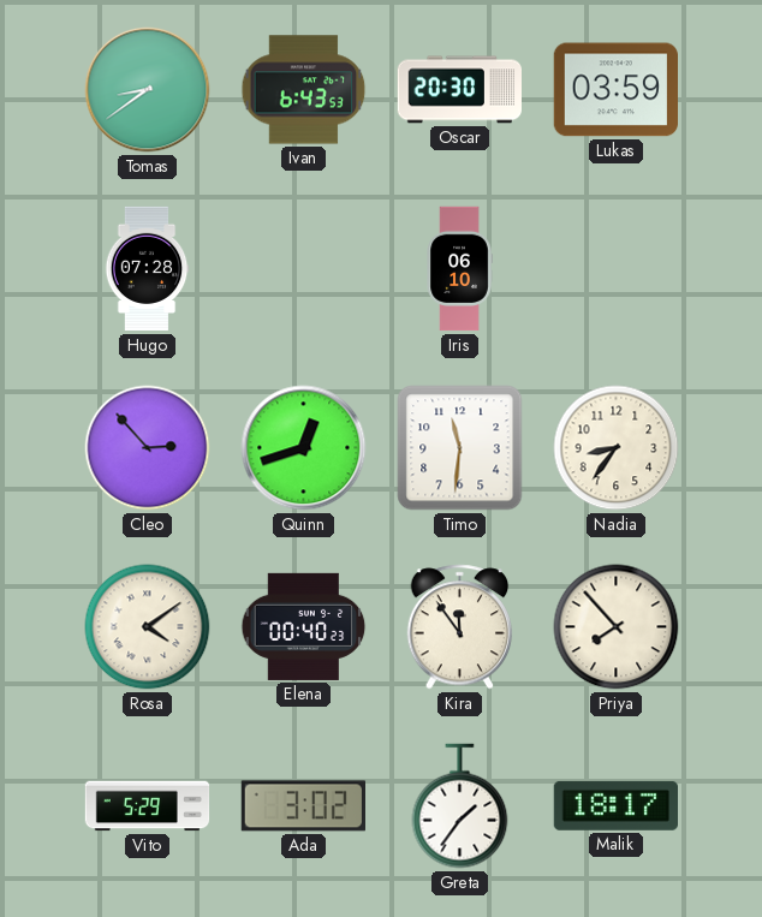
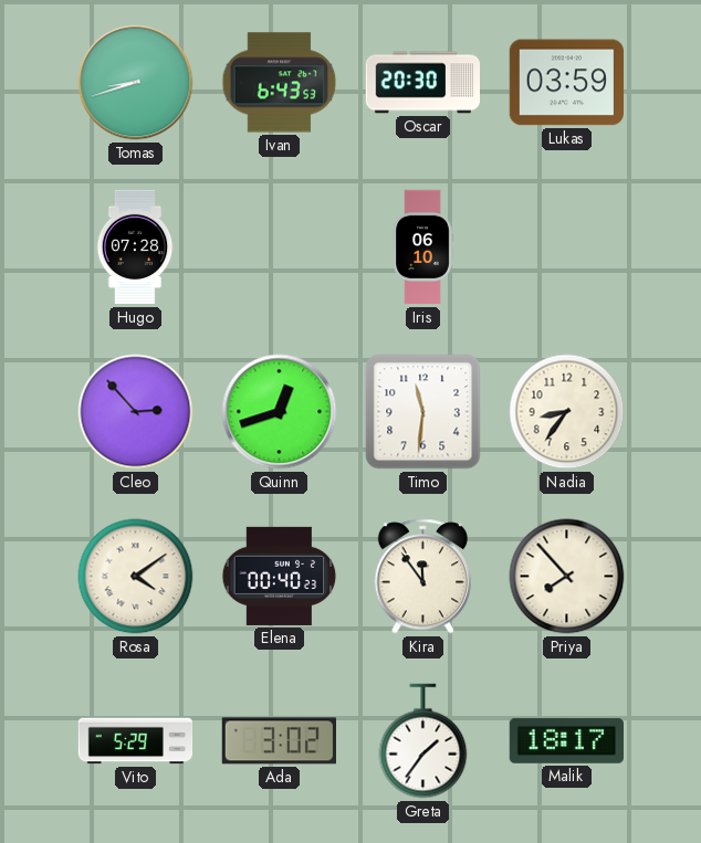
Tomas: 8:39 -> 8:42
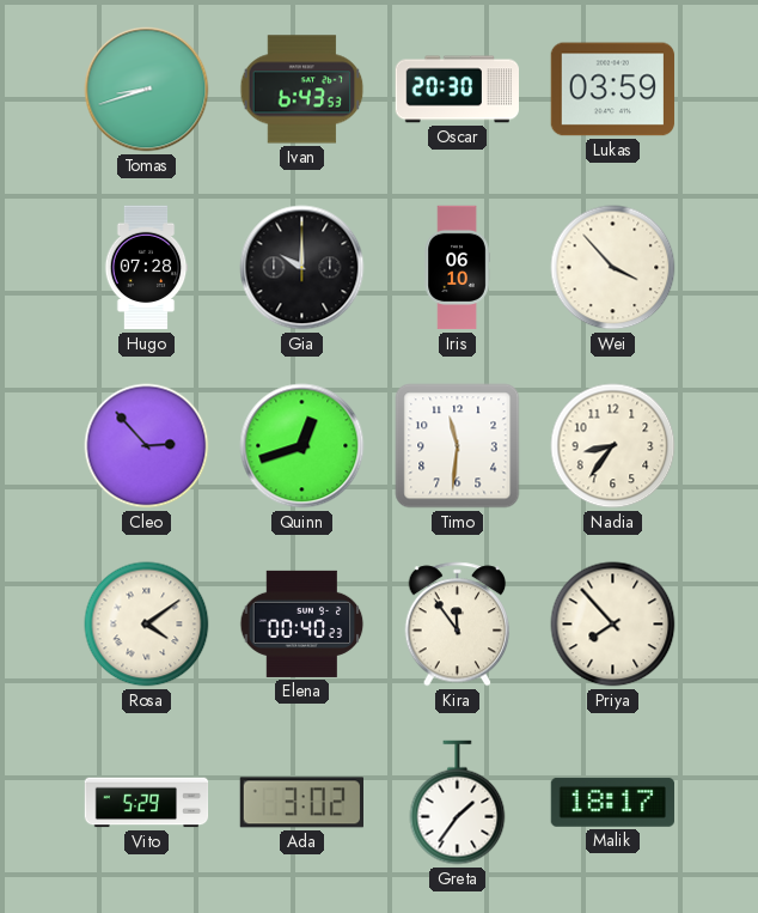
Gia: none -> 10:00
Wei: none -> 3:53
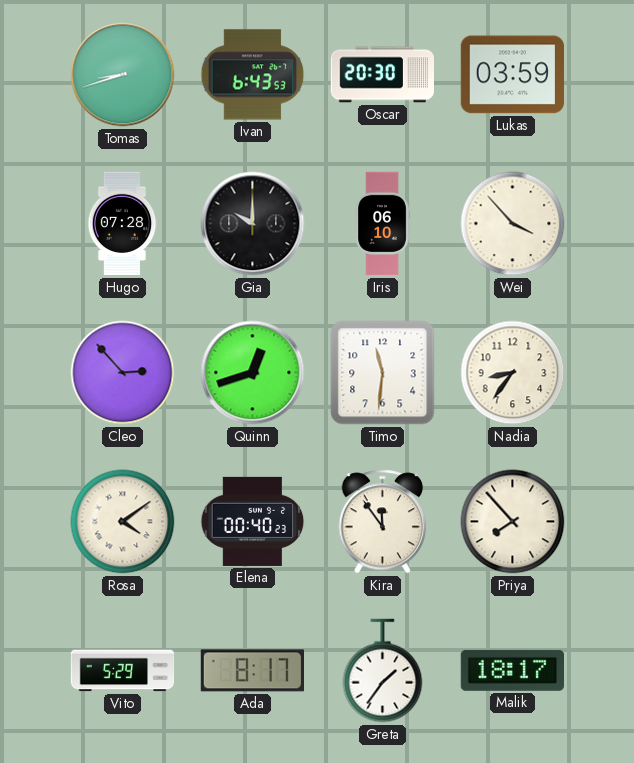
Ada: 3:02 -> 8:17
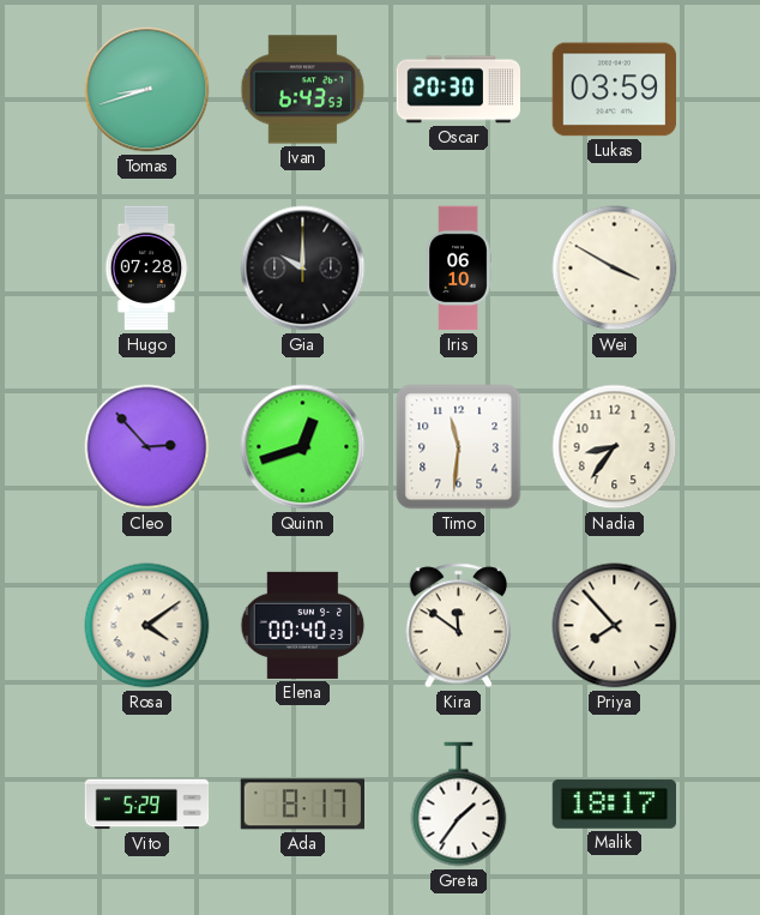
Wei: 3:53 -> 3:50
Kira: 11:54 -> 11:51
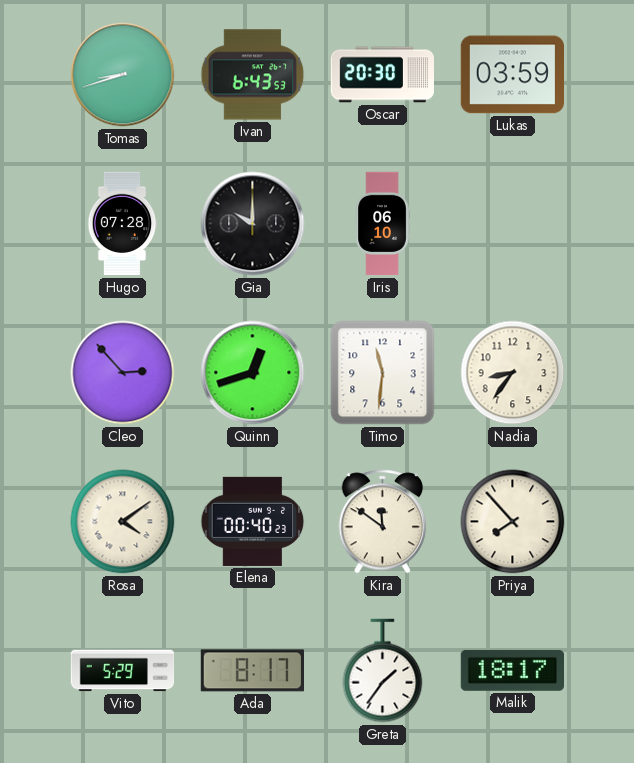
Wei: 3:50 -> none
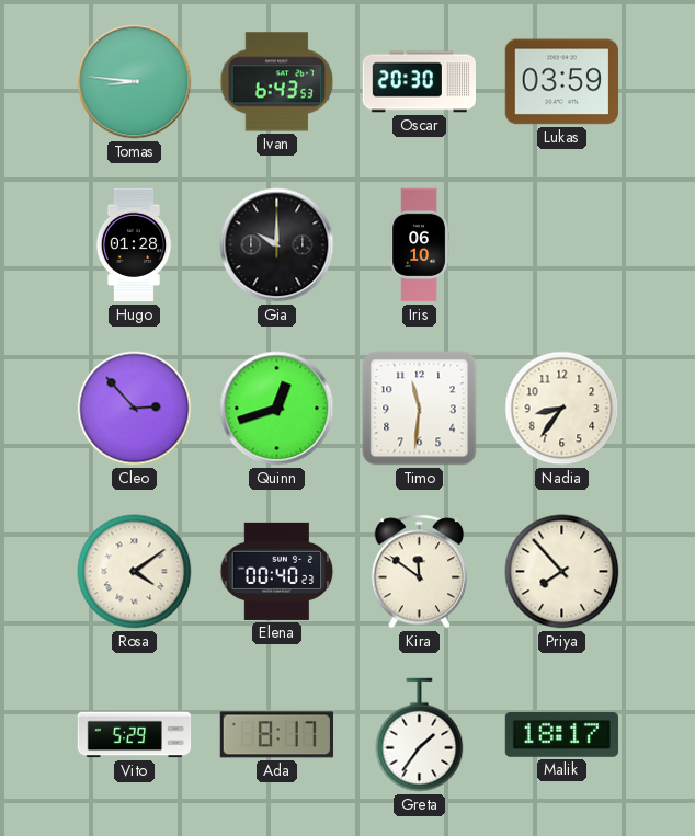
Tomas: 8:42 -> 8:46
Hugo: 07:28 -> 01:28
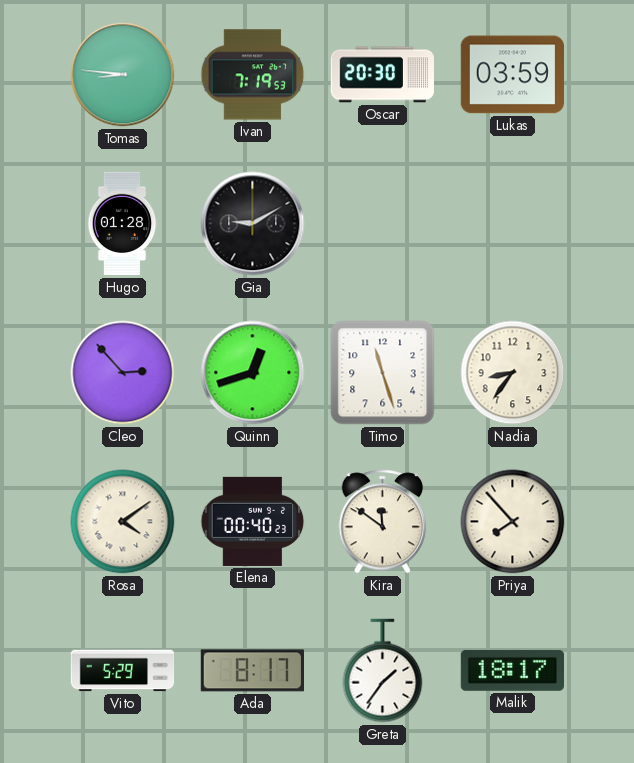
Ivan: 6:43 -> 7:19
Gia: 10:00 -> 9:10
Iris: 06:10 -> none
Timo: 11:31 -> 11:27
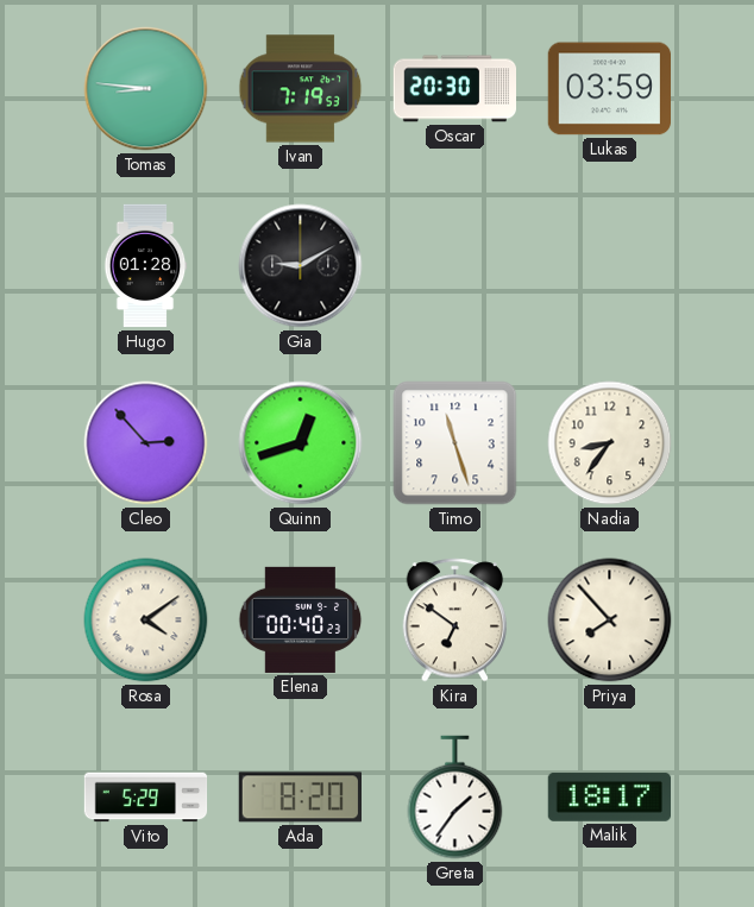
Kira: 11:51 -> 6:51
Ada: 8:17 -> 8:20
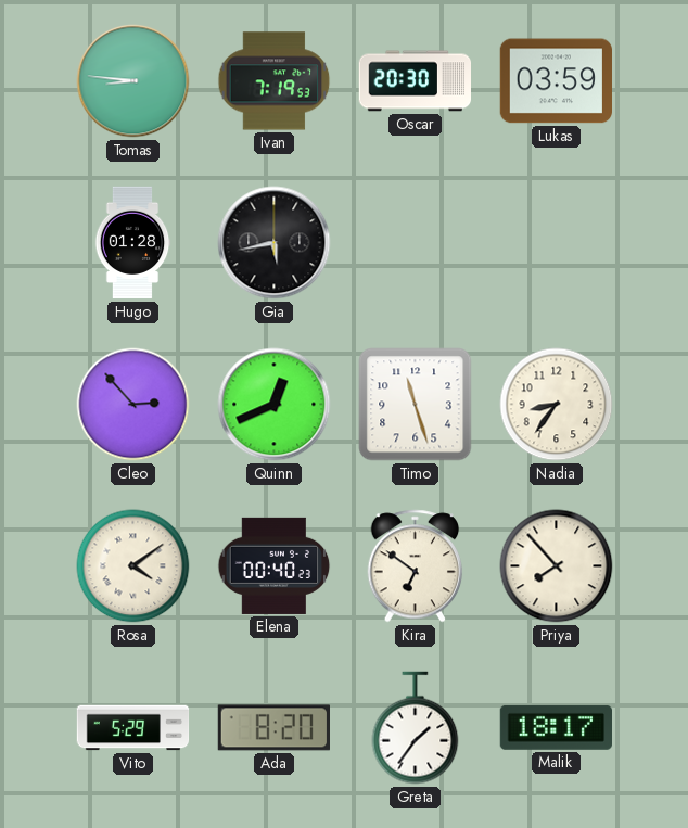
Gia: 9:10 -> 5:43
Quinn: 12:42 -> 12:41
